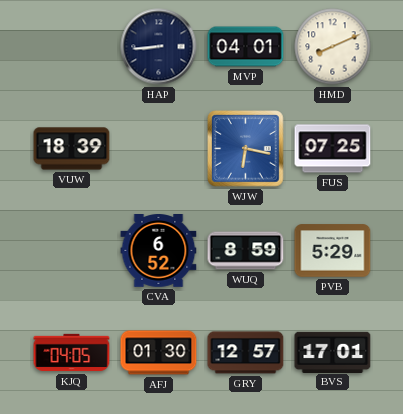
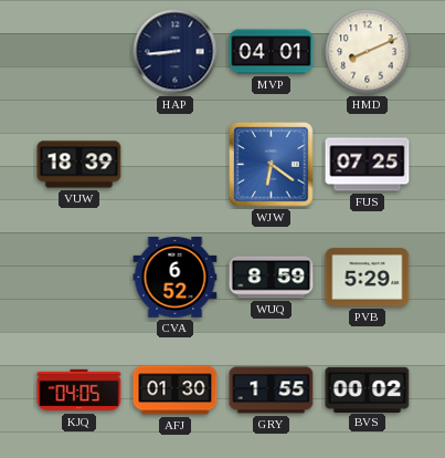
WJW: 6:17 -> 6:21
GRY: 12:57 -> 1:55
BVS: 17:01 -> 00:02
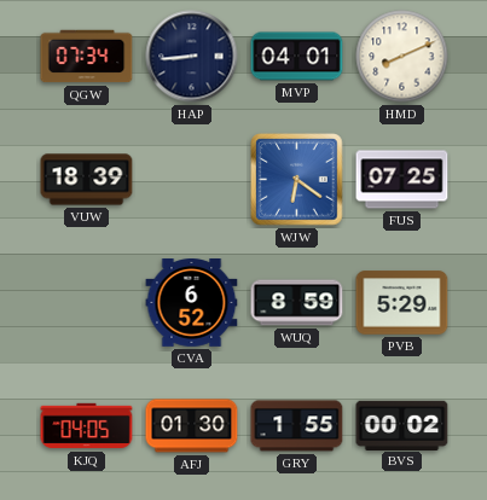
QGW: none -> 07:34
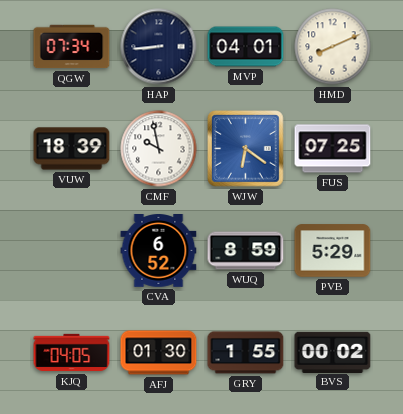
CMF: none -> 9:58
